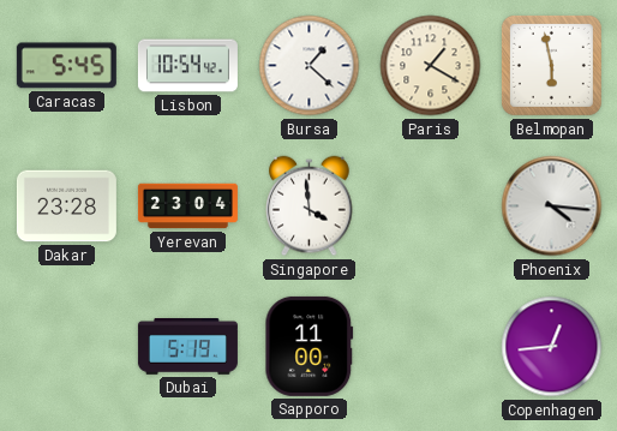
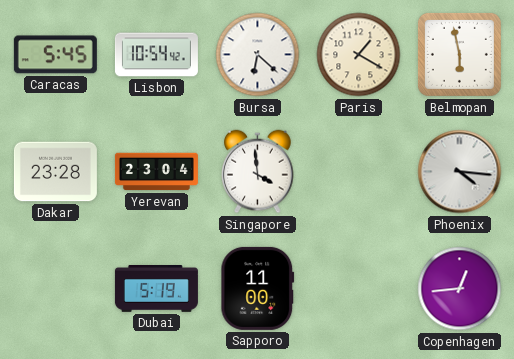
Bursa: 1:22 -> 6:22
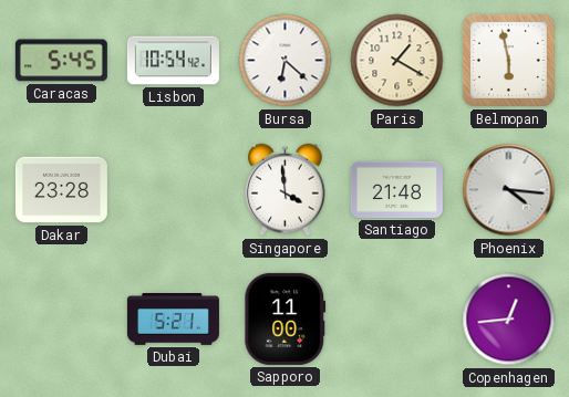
Yerevan: 23:04 -> none
Santiago: none -> 21:48
Dubai: 5:19 -> 5:21
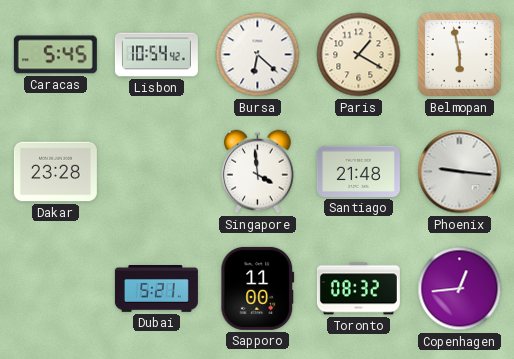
Phoenix: 4:16 -> 9:16
Toronto: none -> 08:32
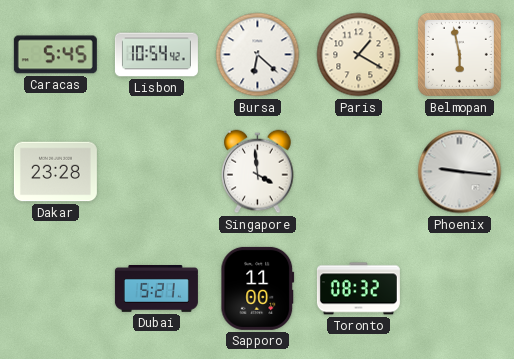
Santiago: 21:48 -> none
Copenhagen: 12:44 -> none
